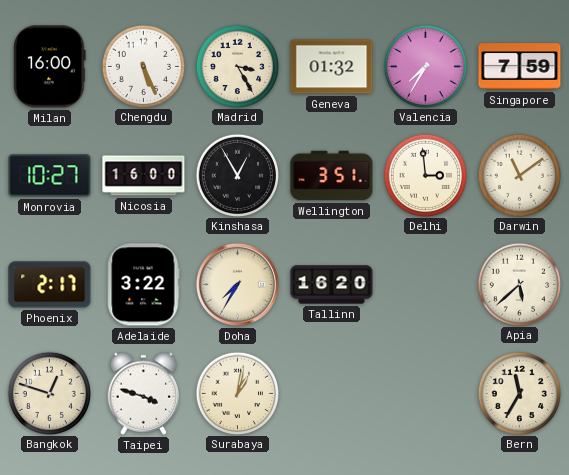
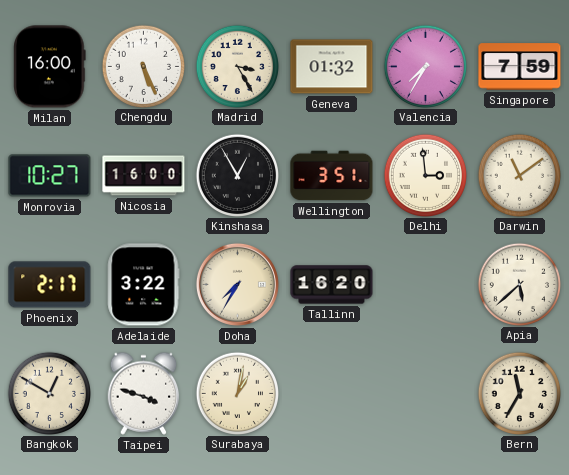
Bangkok: 12:48 -> 12:50
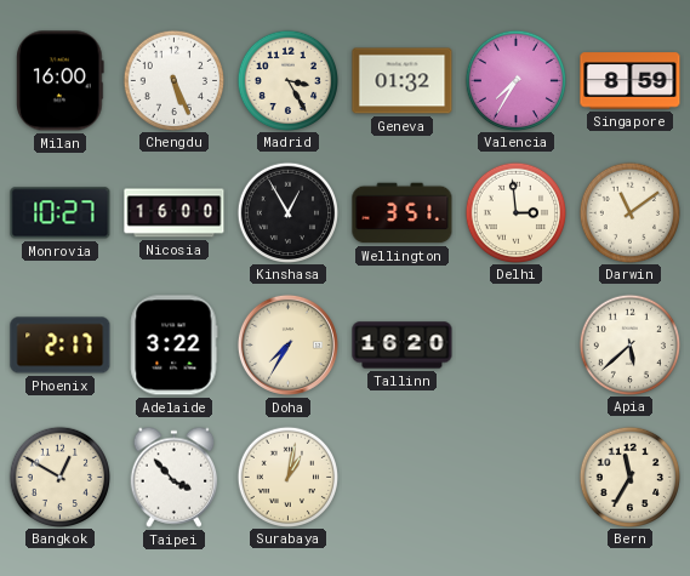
Singapore: 7:59 -> 8:59
Taipei: 3:48 -> 3:53
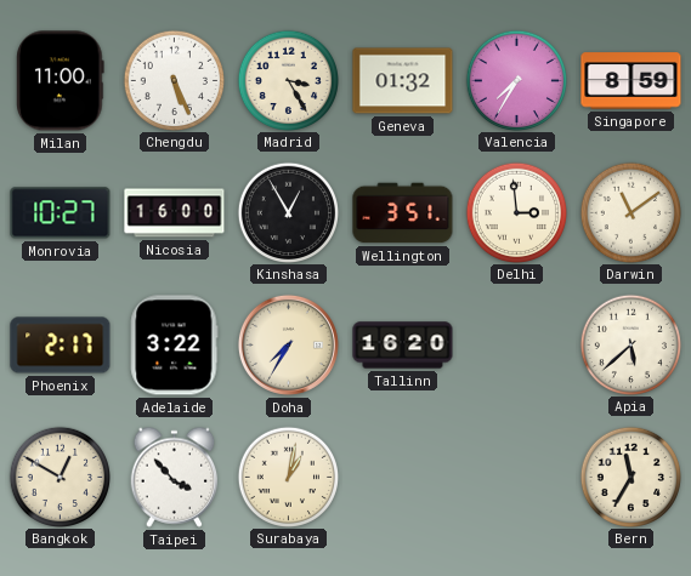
Milan: 16:00 -> 11:00
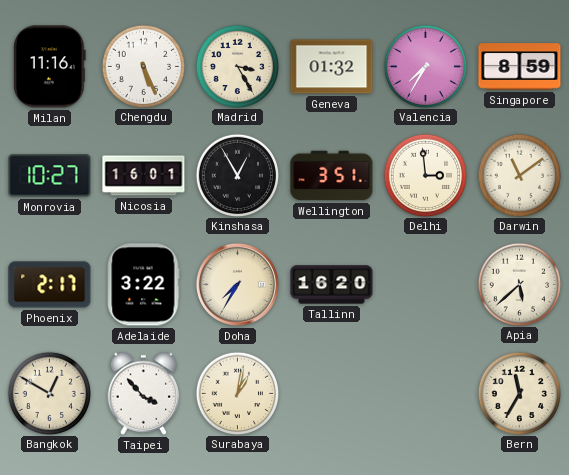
Milan: 11:00 -> 11:16
Nicosia: 16:00 -> 16:01
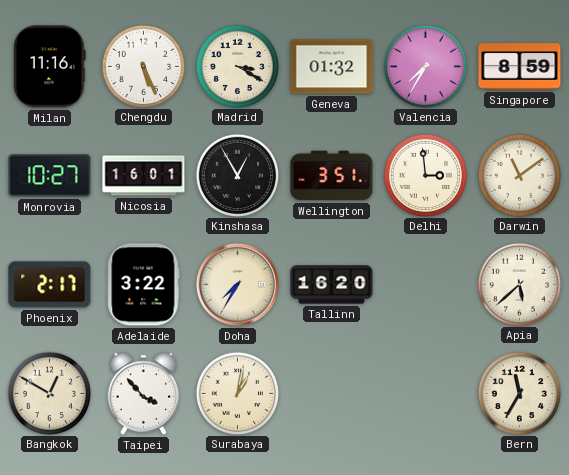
Madrid: 3:25 -> 3:20
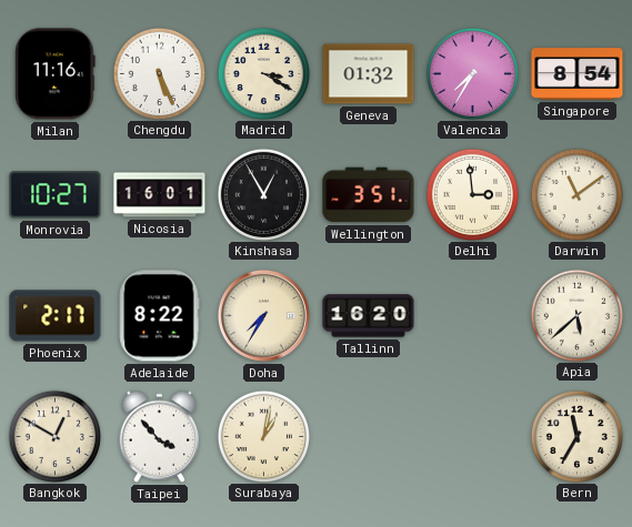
Singapore: 8:59 -> 8:54
Adelaide: 3:22 -> 8:22
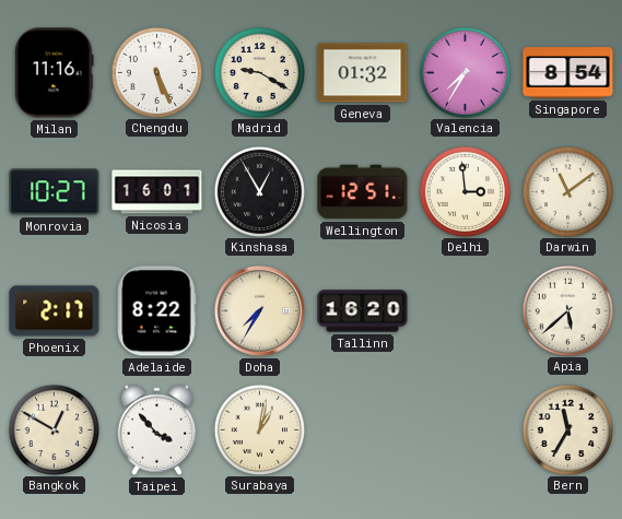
Madrid: 3:20 -> 9:20
Wellington: 3:51 -> 12:51
